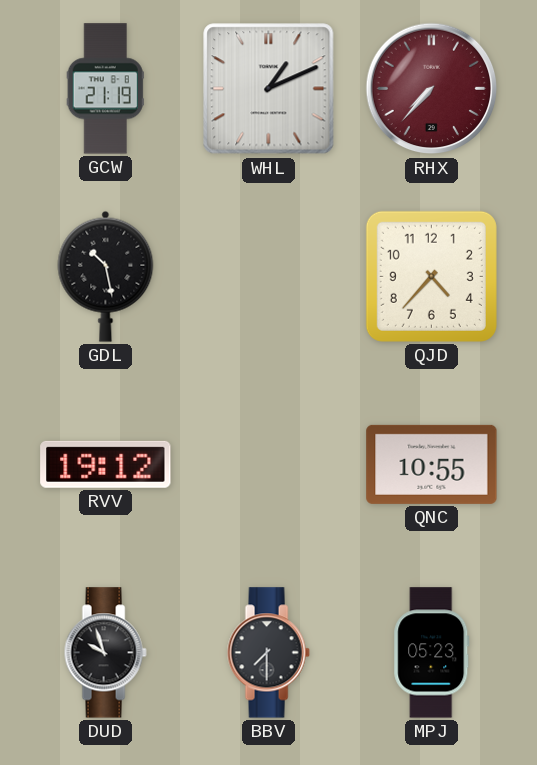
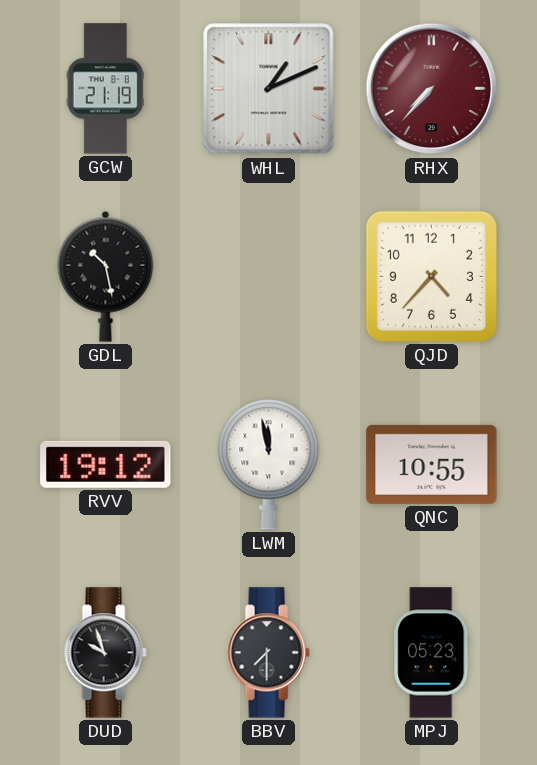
LWM: none -> 11:58
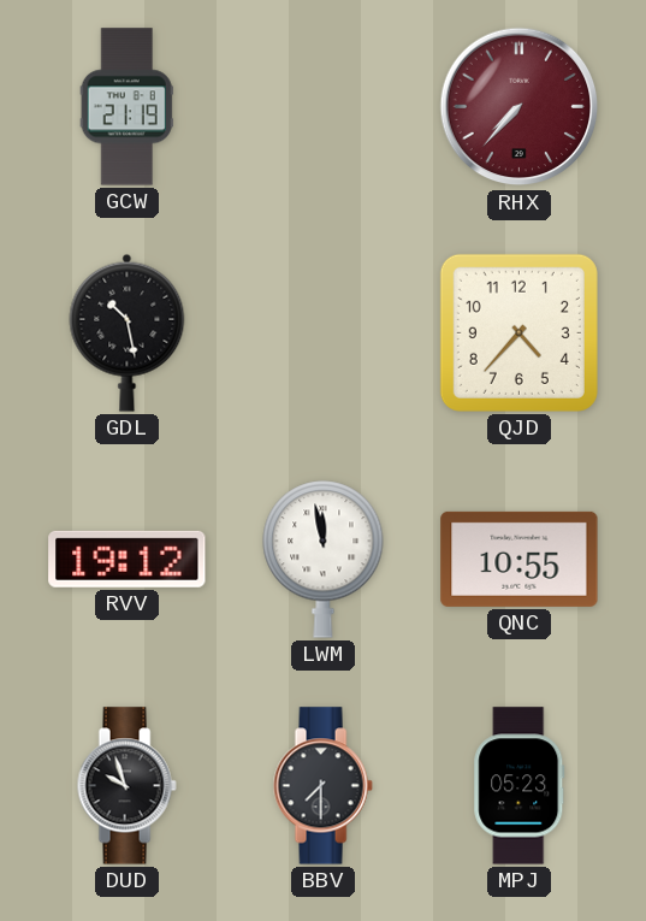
WHL: 1:11 -> none
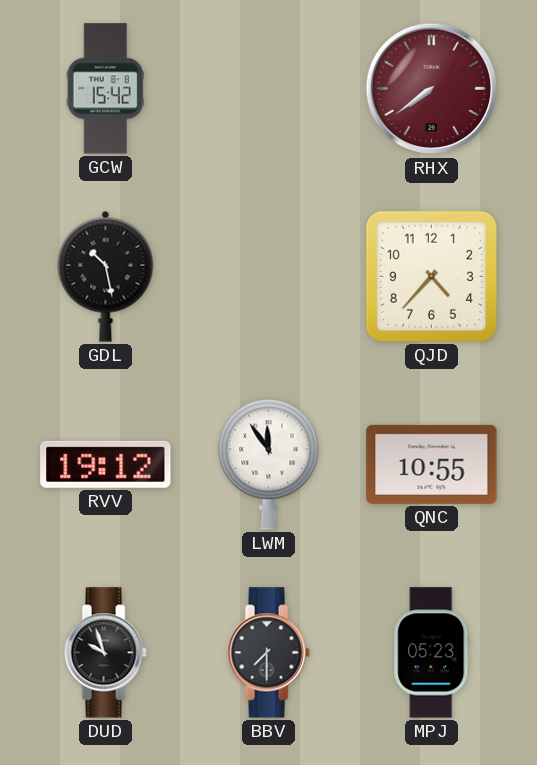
GCW: 21:19 -> 15:42
RHX: 7:37 -> 7:39
LWM: 11:58 -> 11:54
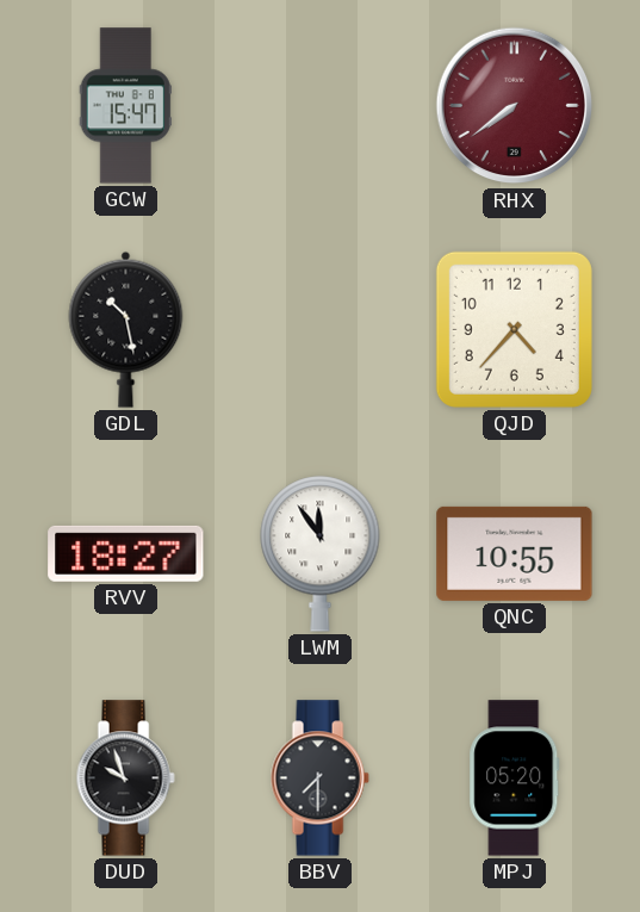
GCW: 15:42 -> 15:47
RVV: 19:12 -> 18:27
MPJ: 05:23 -> 05:20
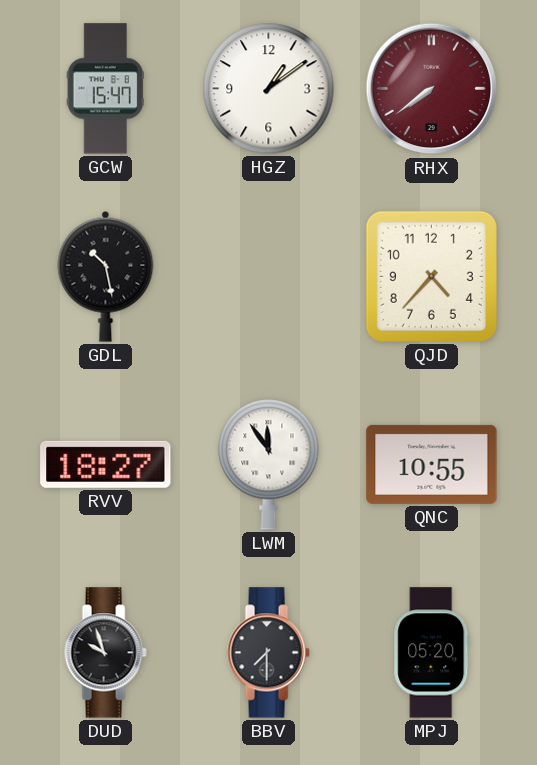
HGZ: none -> 1:09
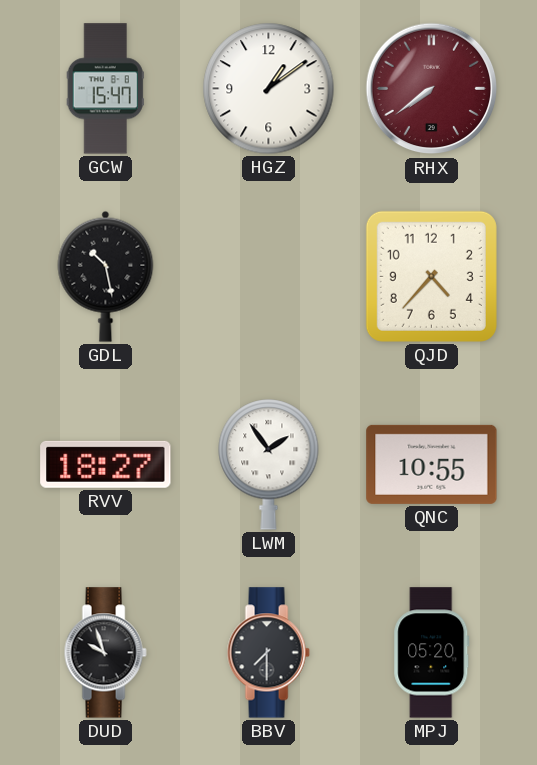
LWM: 11:54 -> 1:54
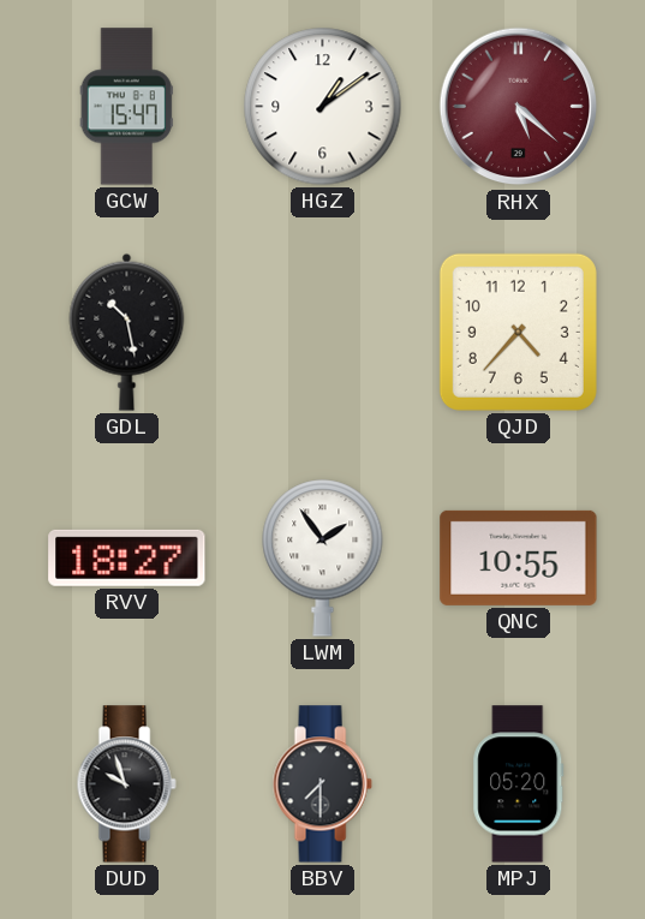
RHX: 7:39 -> 5:22
